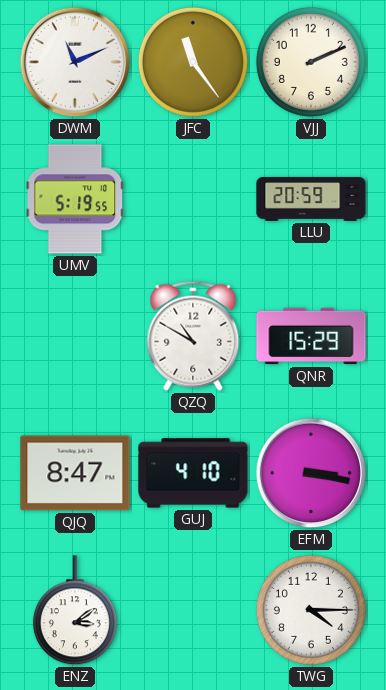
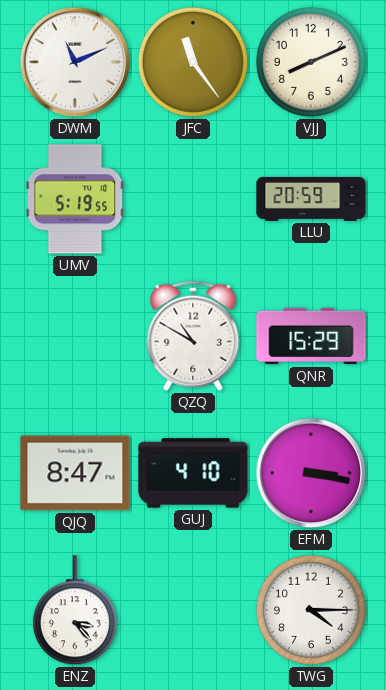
VJJ: 2:11 -> 8:11
ENZ: 3:09 -> 3:23
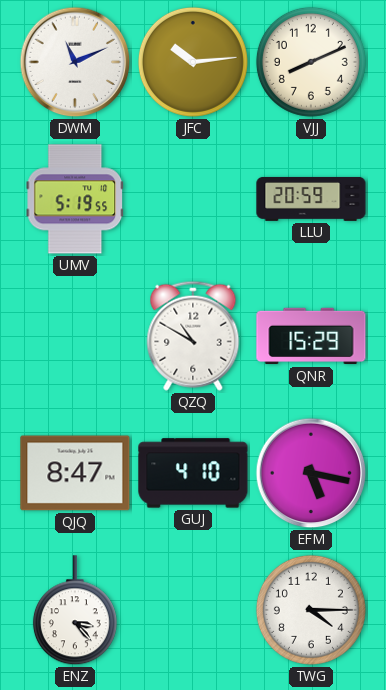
JFC: 11:24 -> 10:14
EFM: 3:17 -> 5:17
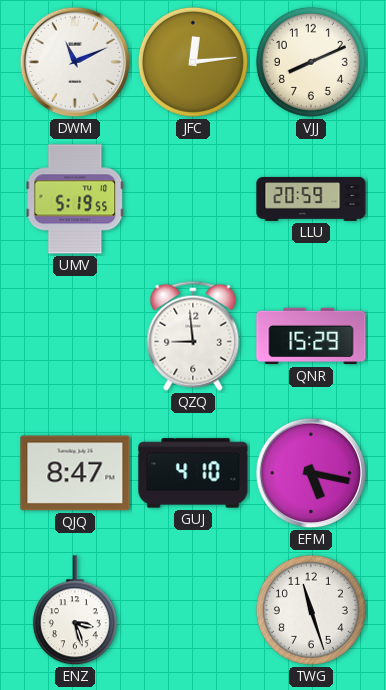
JFC: 10:14 -> 12:14
QZQ: 10:50 -> 8:59
ENZ: 3:23 -> 3:27
TWG: 4:15 -> 11:27
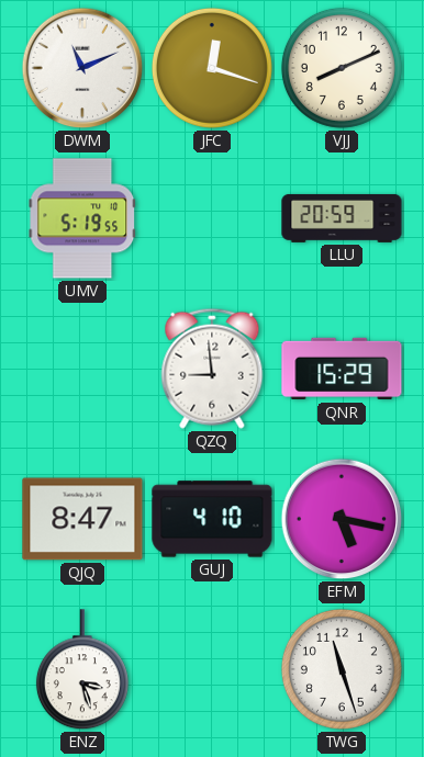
JFC: 12:14 -> 12:18
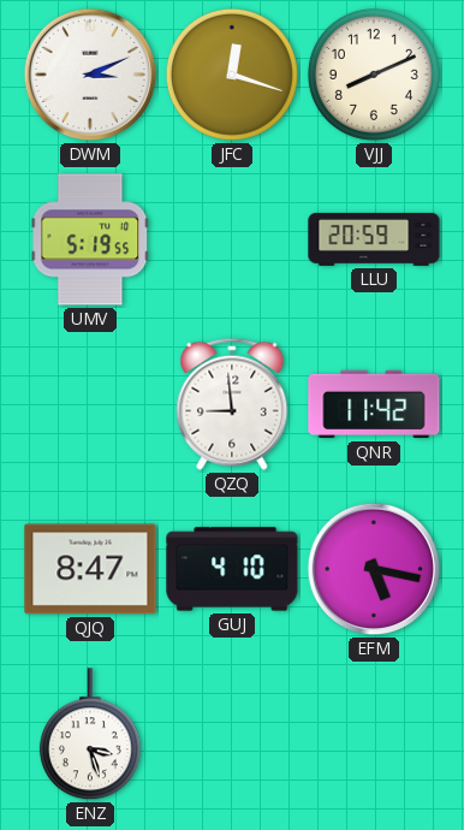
DWM: 11:11 -> 3:11
QNR: 15:29 -> 11:42
TWG: 11:27 -> none
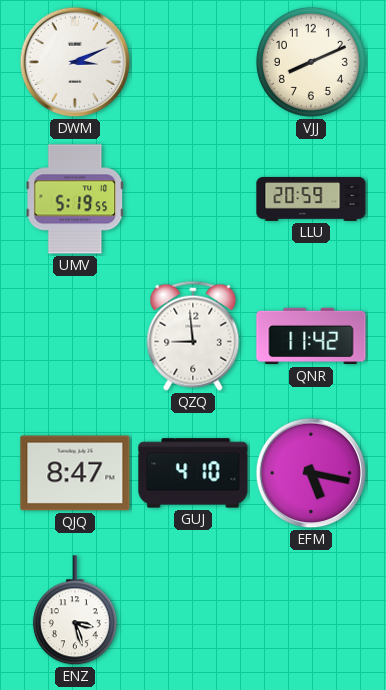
JFC: 12:18 -> none
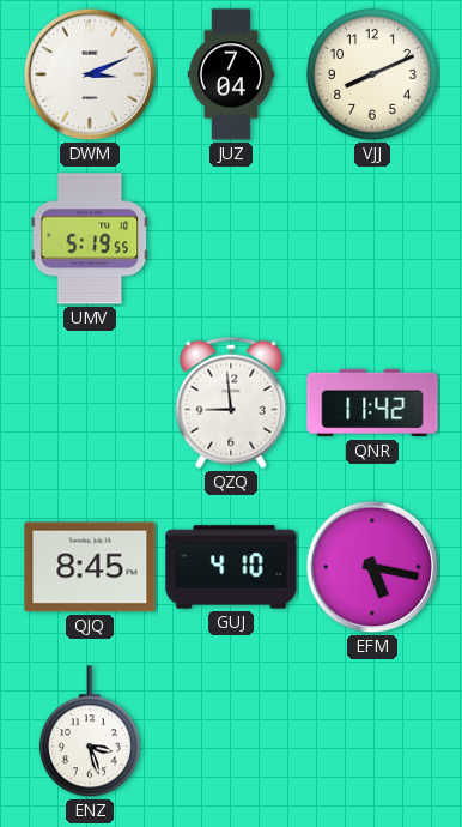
JUZ: none -> 7:04
LLU: 20:59 -> none
QJQ: 8:47 -> 8:45
